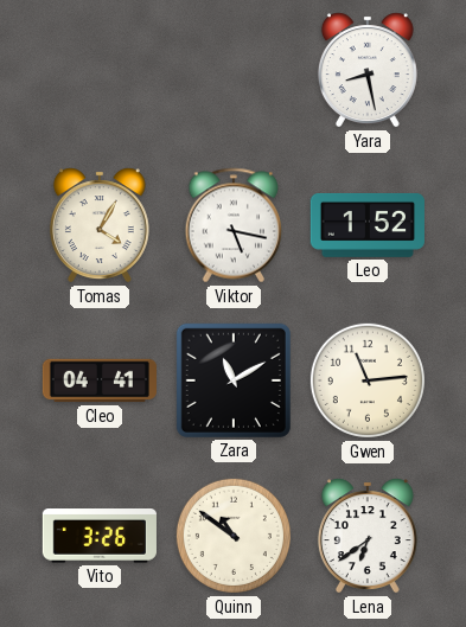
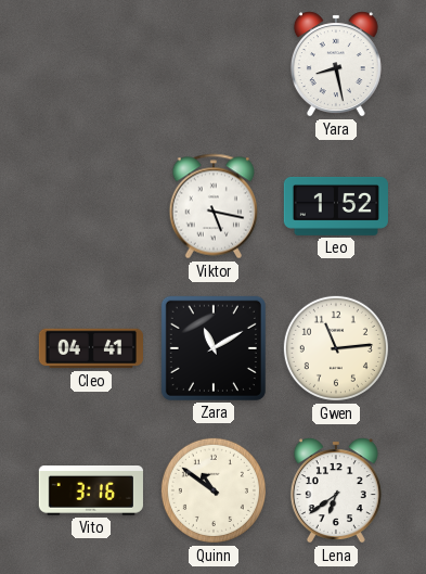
Tomas: 4:05 -> none
Vito: 3:26 -> 3:16
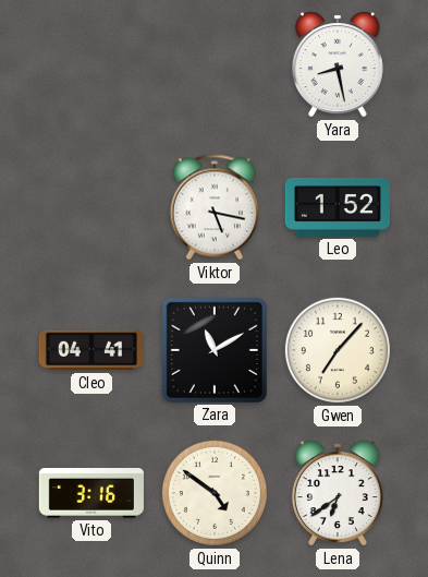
Gwen: 11:14 -> 7:07
Quinn: 10:51 -> 4:51
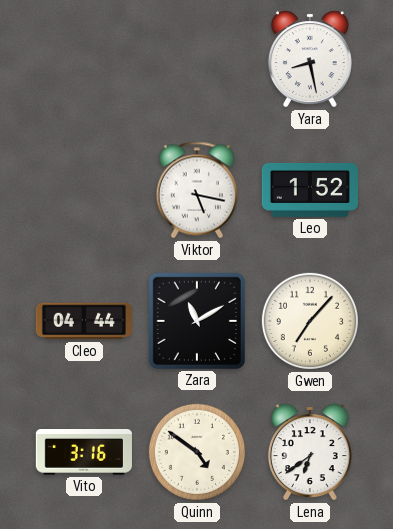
Cleo: 04:41 -> 04:44
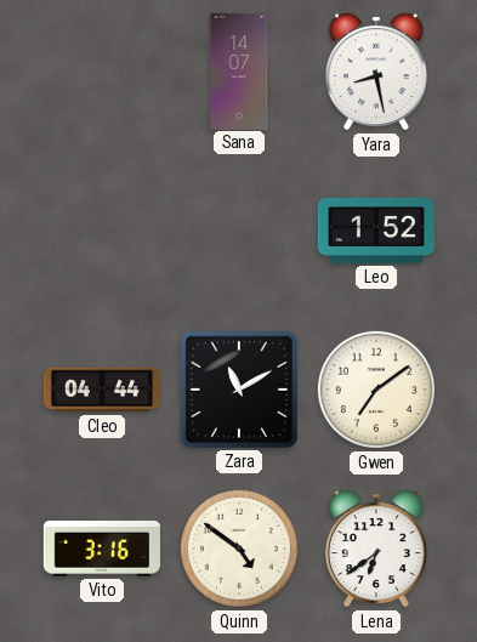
Sana: none -> 14:07
Viktor: 5:17 -> none
Gwen: 7:07 -> 7:09
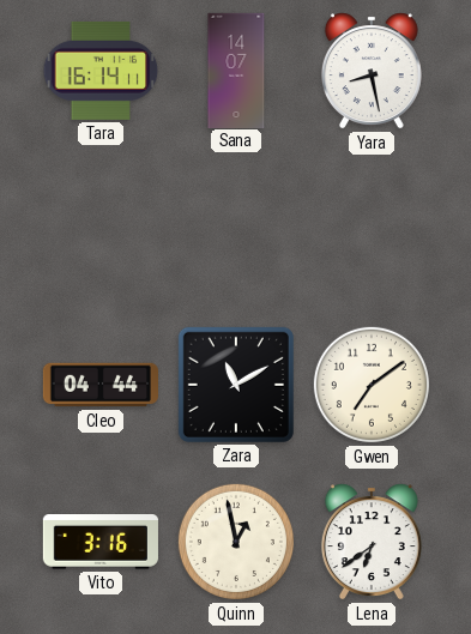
Tara: none -> 16:14
Leo: 1:52 -> none
Quinn: 4:51 -> 12:58
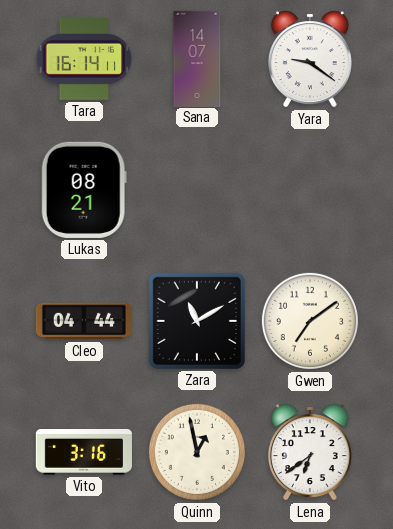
Yara: 8:28 -> 9:21
Lukas: none -> 08:21
